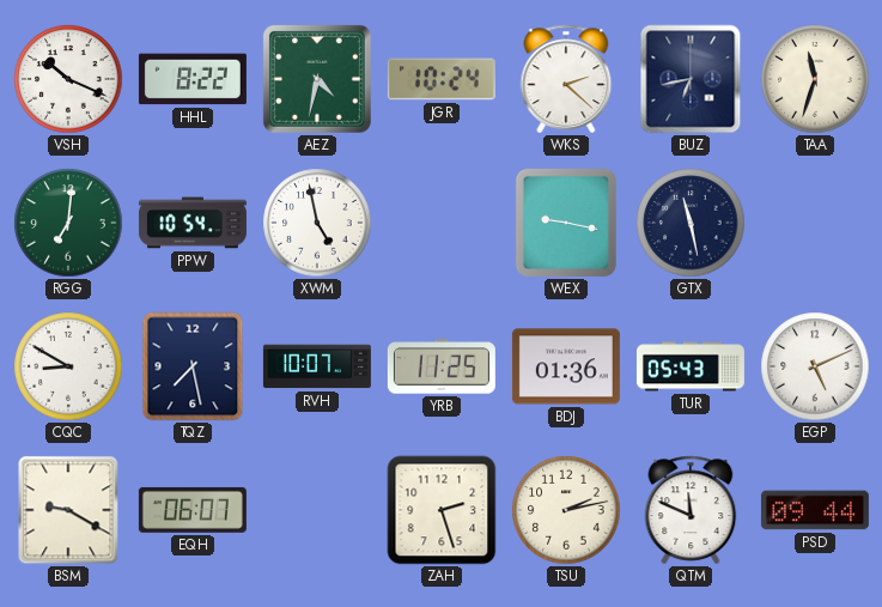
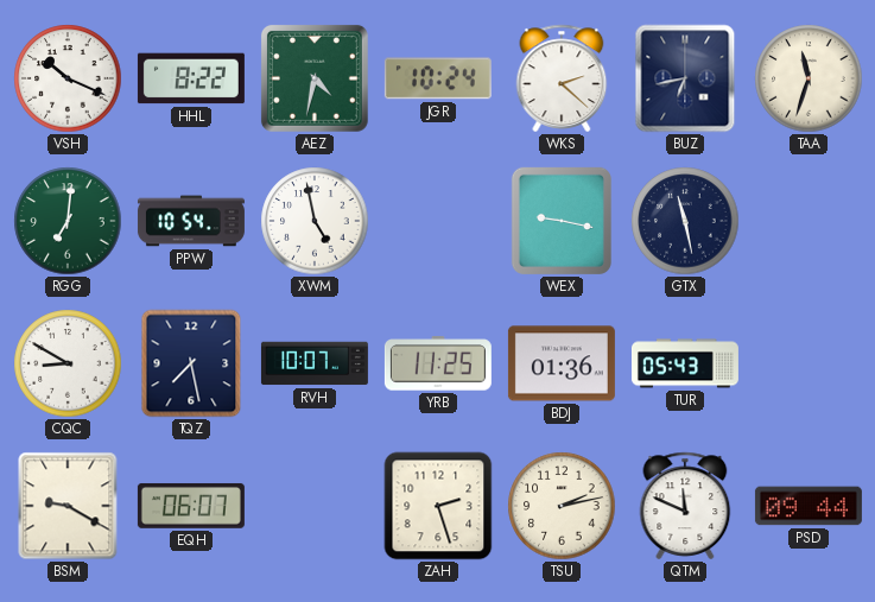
EGP: 5:11 -> none
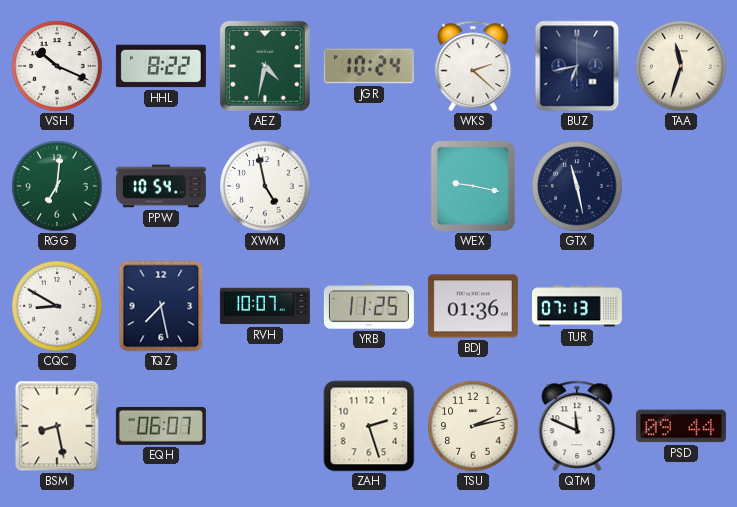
TUR: 05:43 -> 07:13
BSM: 9:20 -> 8:28
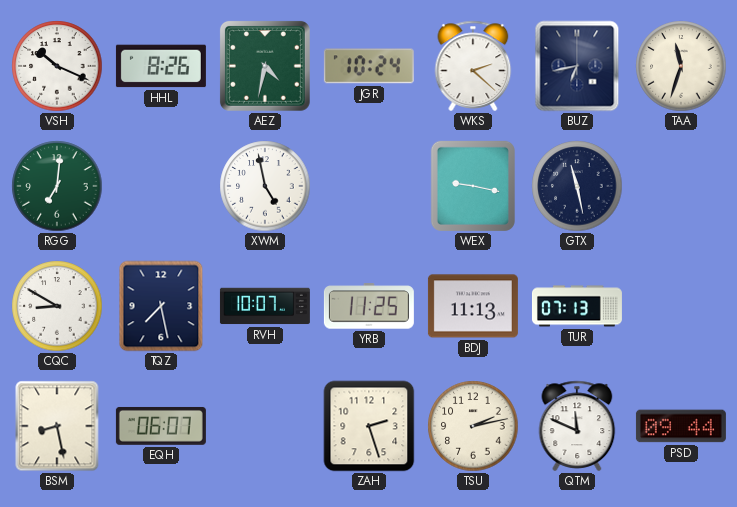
HHL: 8:22 -> 8:26
PPW: 10:54 -> none
BDJ: 01:36 -> 11:13
